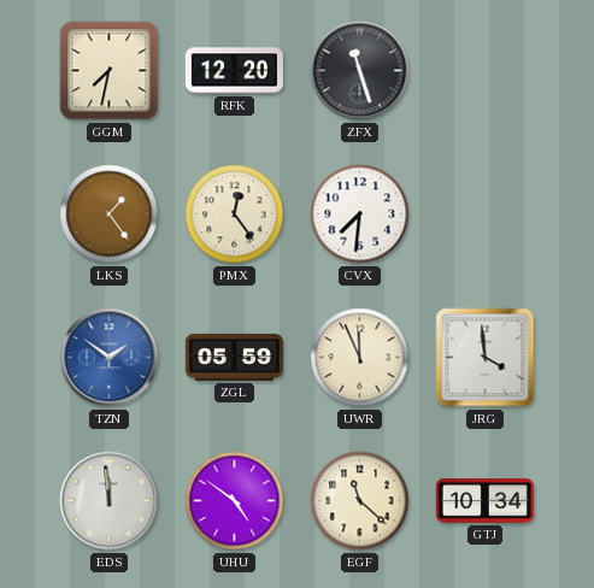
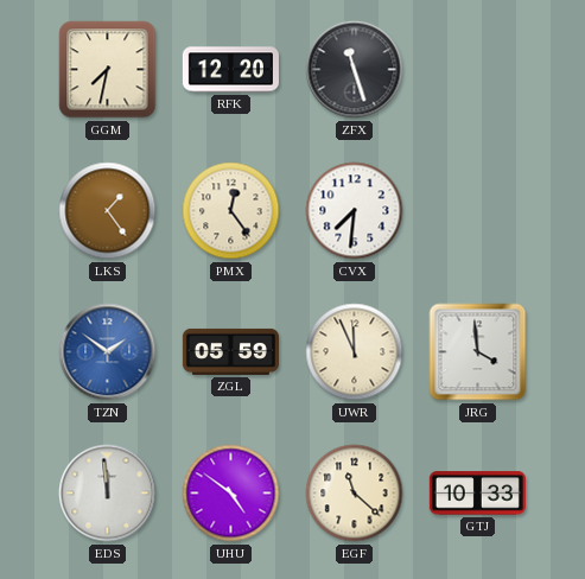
GTJ: 10:34 -> 10:33
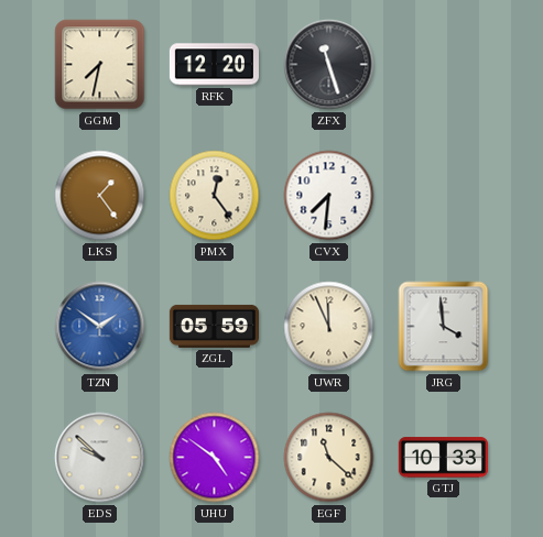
EDS: 11:59 -> 9:52
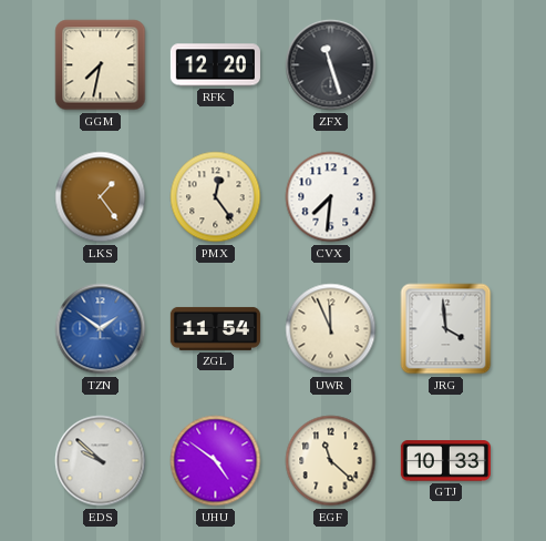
ZGL: 05:59 -> 11:54
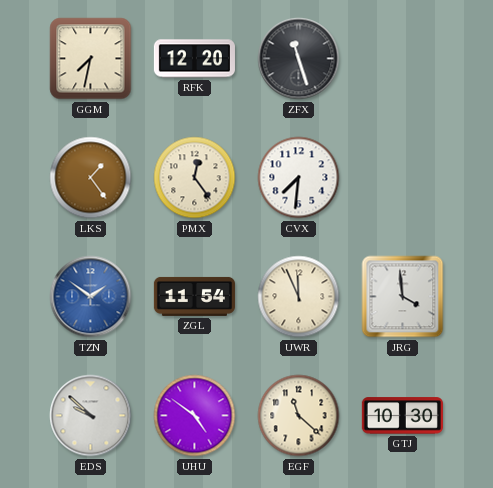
GTJ: 10:33 -> 10:30
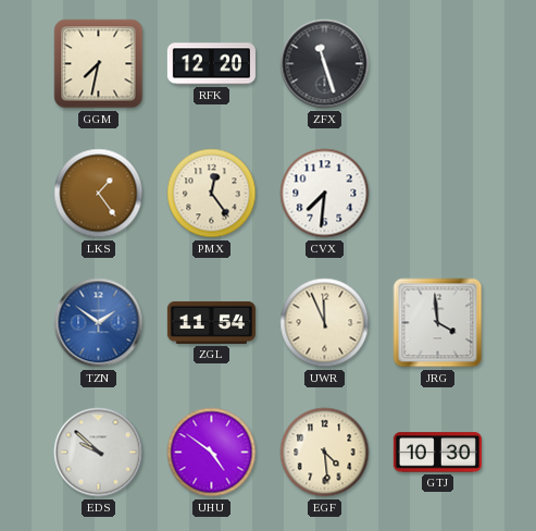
EGF: 11:22 -> 4:29
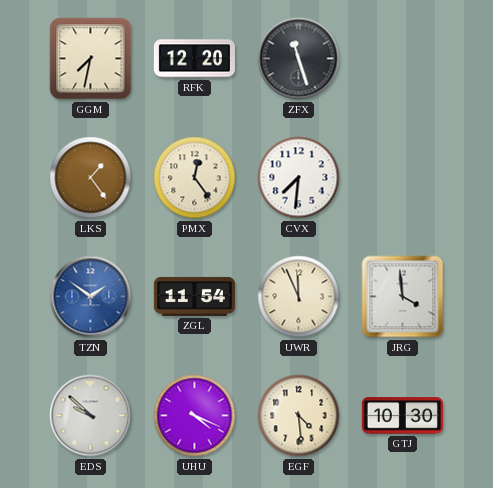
UHU: 4:51 -> 4:19
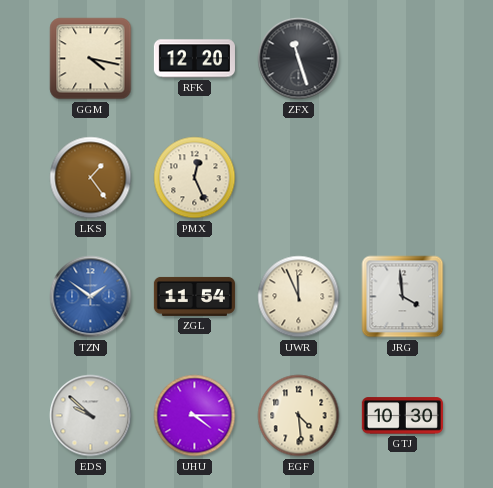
GGM: 7:32 -> 4:17
PMX: 12:24 -> 12:26
CVX: 7:31 -> none
UHU: 4:19 -> 4:15
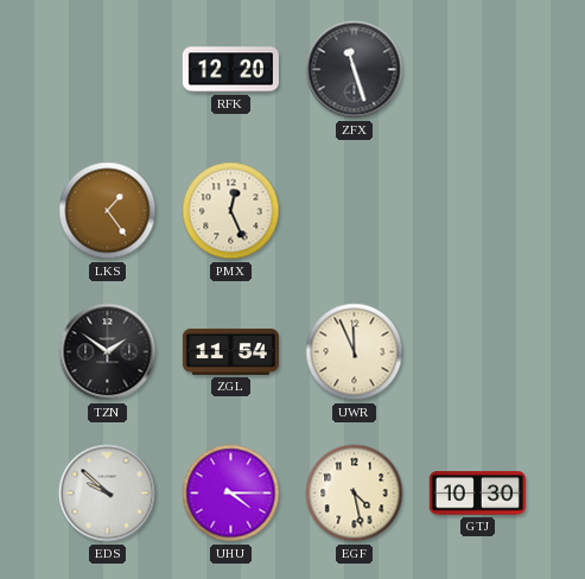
GGM: 4:17 -> none
TZN dial: blue -> black
JRG: 3:59 -> none
EGF: 4:29 -> 4:28
